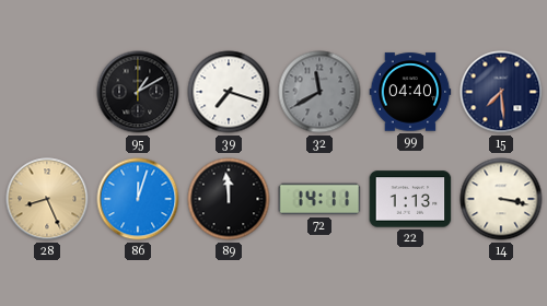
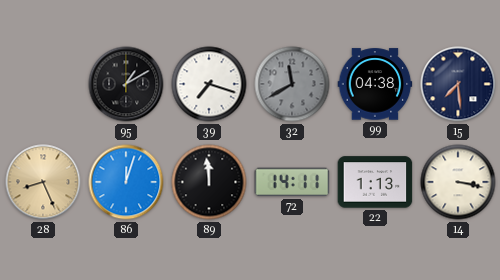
99: 04:40 -> 04:38
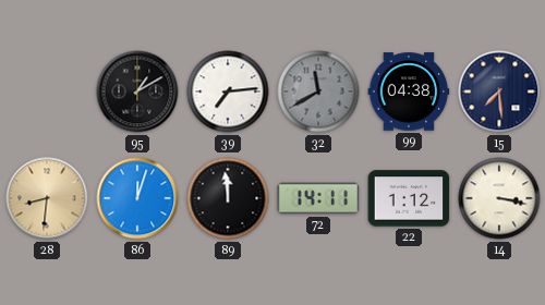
39: 7:18 -> 7:14
28: 8:26 -> 8:31
22: 1:13 -> 1:12
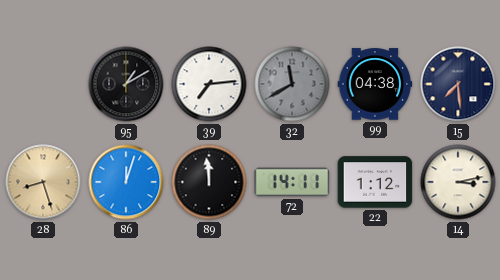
28: 8:31 -> 8:27
14: 3:17 -> 3:13
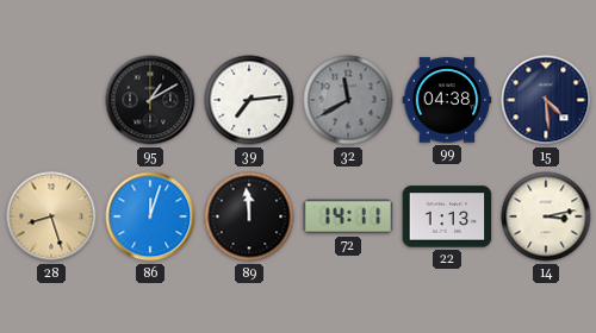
15: 7:29 -> 4:29
22: 1:12 -> 1:13
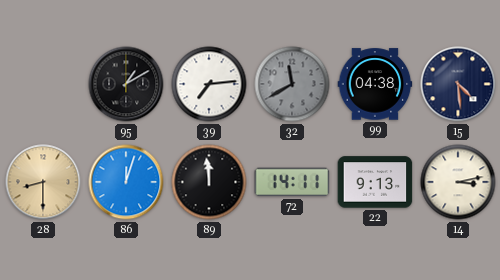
28: 8:27 -> 8:30
22: 1:13 -> 9:13
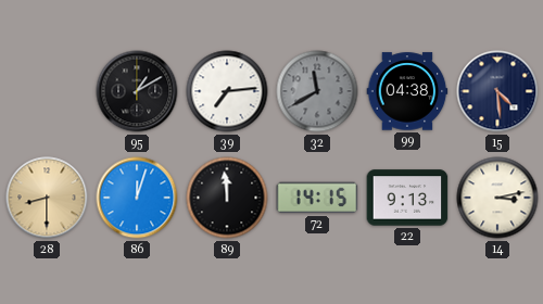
72: 14:11 -> 14:15
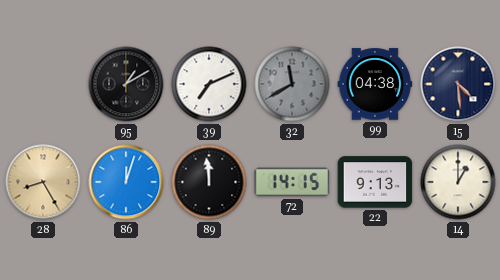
39: 7:14 -> 7:11
28: 8:30 -> 8:25
14: 3:13 -> 1:00
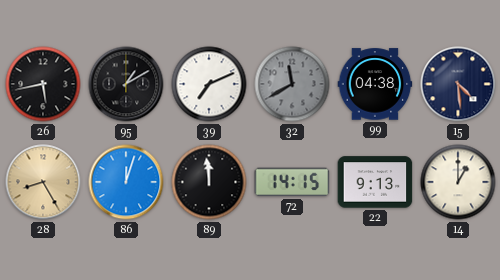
26: none -> 5:43
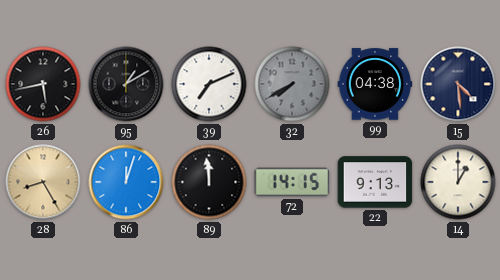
32: 11:40 -> 7:40
